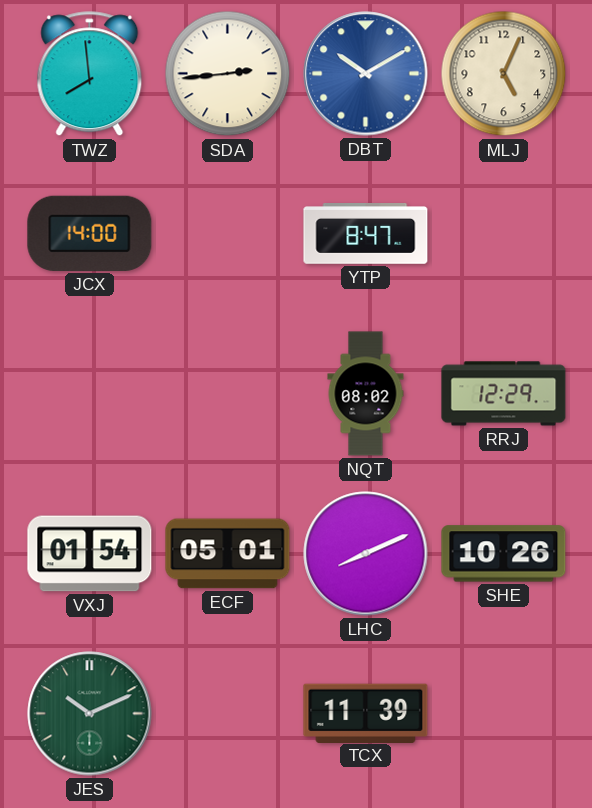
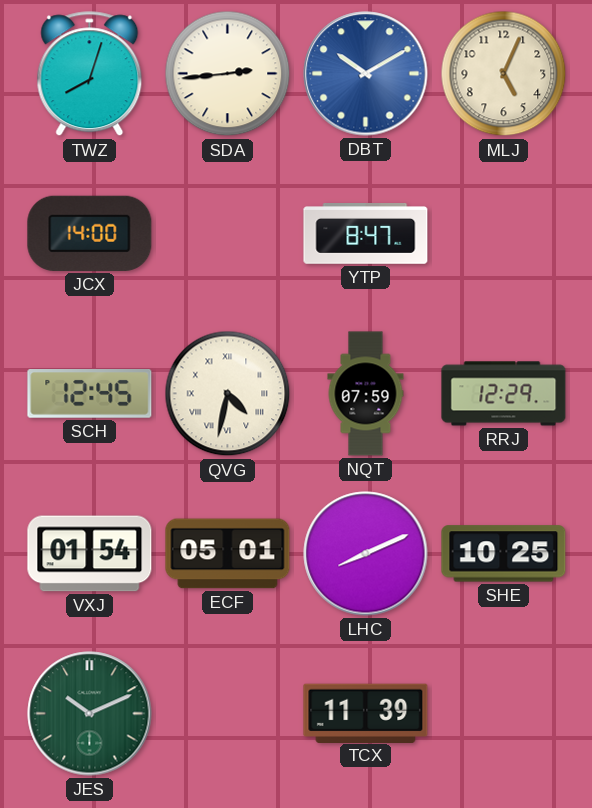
TWZ: 7:59 -> 8:03
SCH: none -> 12:45
QVG: none -> 4:32
NQT: 08:02 -> 07:59
SHE: 10:26 -> 10:25
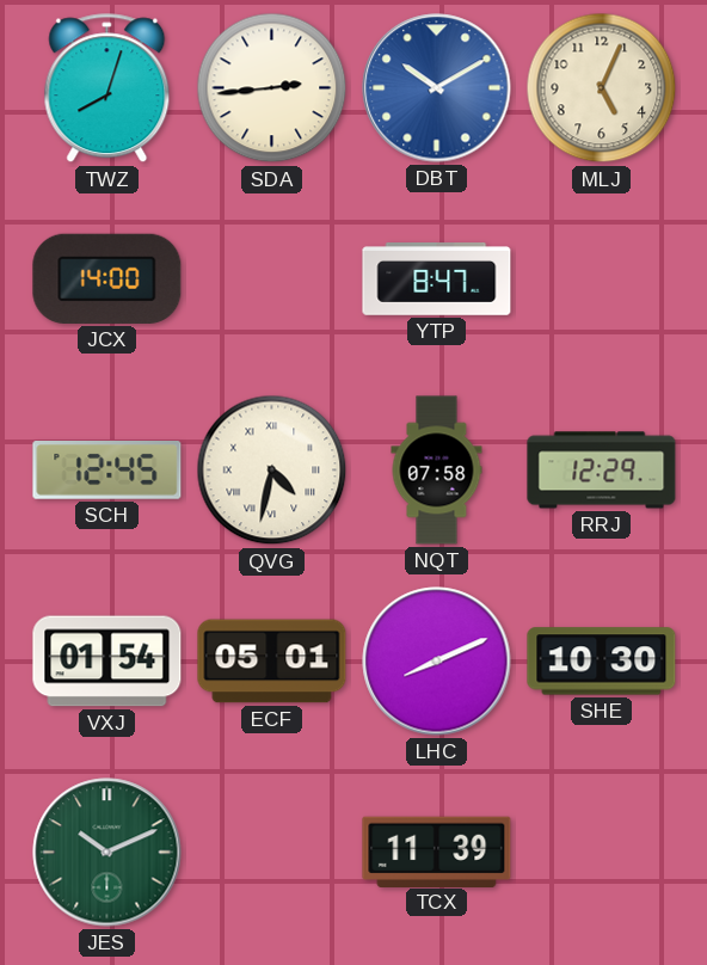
NQT: 07:59 -> 07:58
SHE: 10:25 -> 10:30
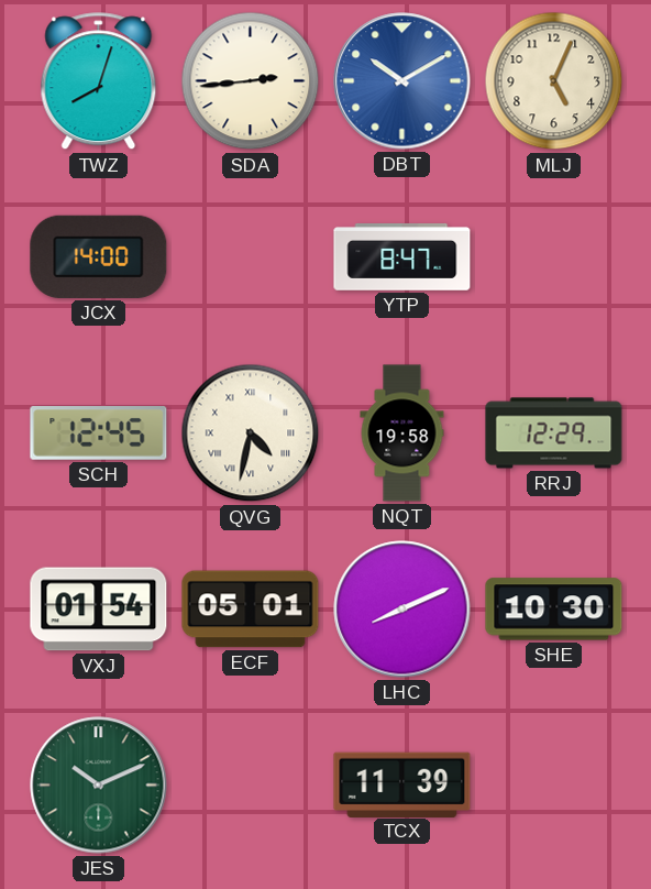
NQT: 07:58 -> 19:58
